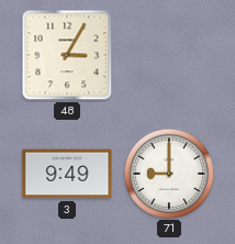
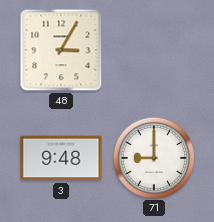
3: 9:49 -> 9:48
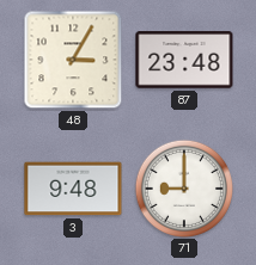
87: none -> 23:48
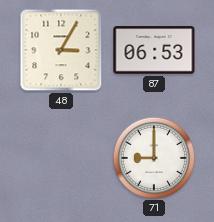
87: 23:48 -> 06:53
3: 9:48 -> none
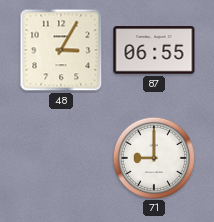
87: 06:53 -> 06:55
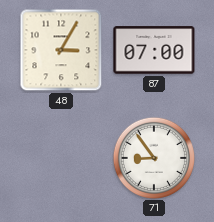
87: 06:55 -> 07:00
71: 9:00 -> 8:54
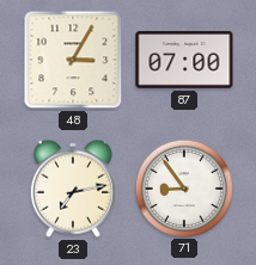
23: none -> 7:13
